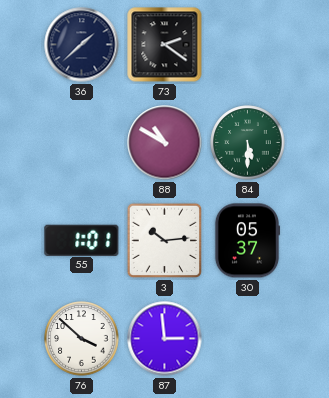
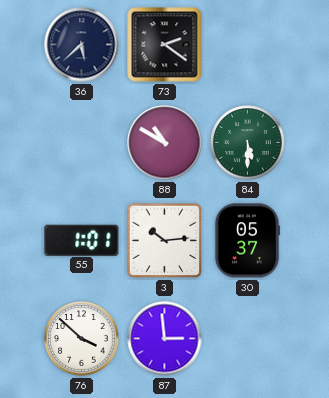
36: 1:38 -> 5:38
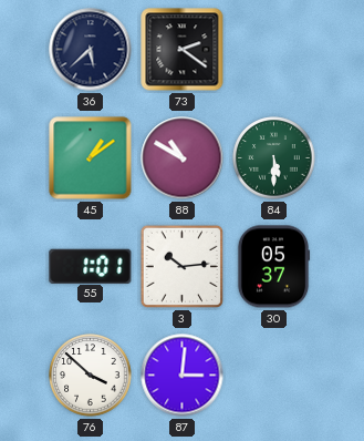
45: none -> 1:09
87: 2:59 -> 3:01
